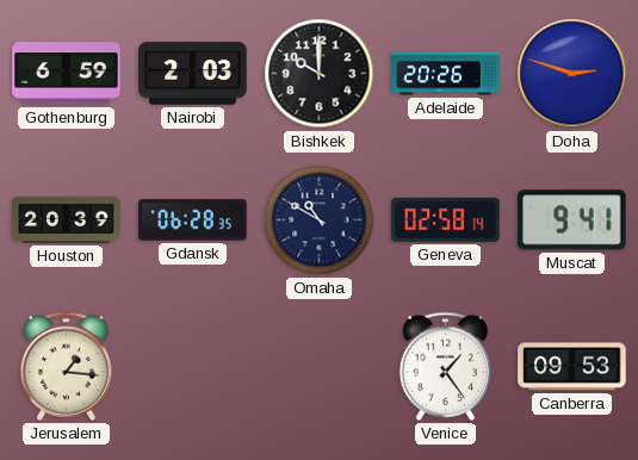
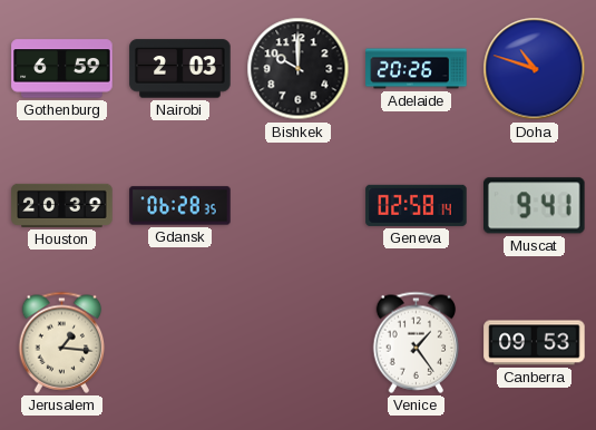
Doha: 2:48 -> 10:48
Omaha: 10:50 -> none
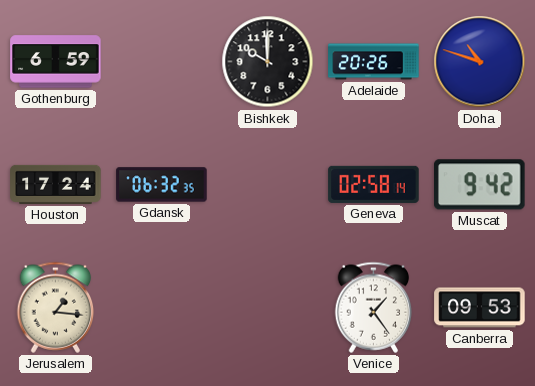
Nairobi: 2:03 -> none
Houston: 20:39 -> 17:24
Gdansk: 06:28 -> 06:32
Muscat: 9:41 -> 9:42
